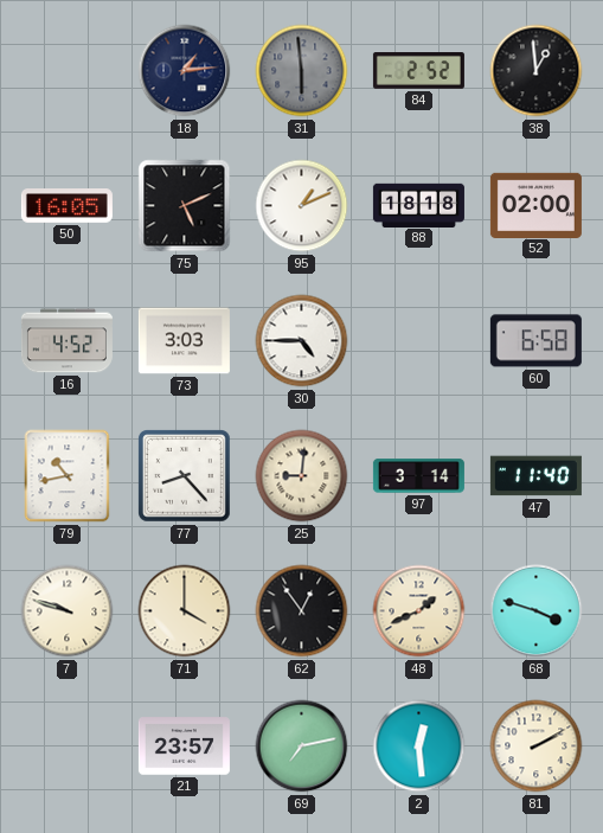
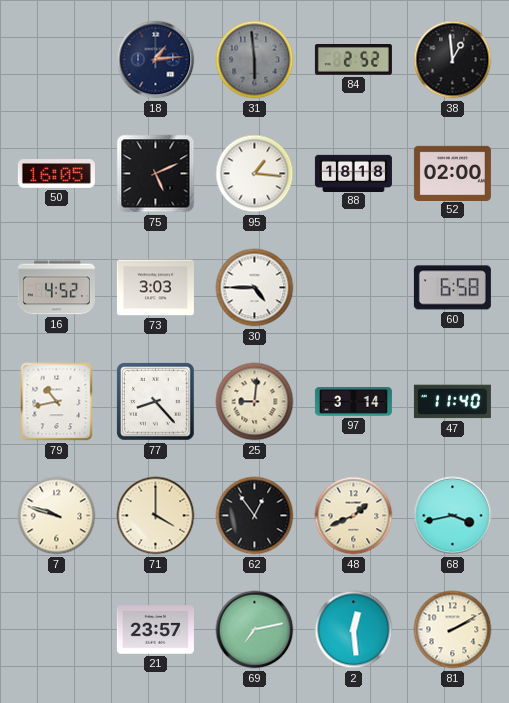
95: 1:11 -> 1:16
68: 3:48 -> 3:43
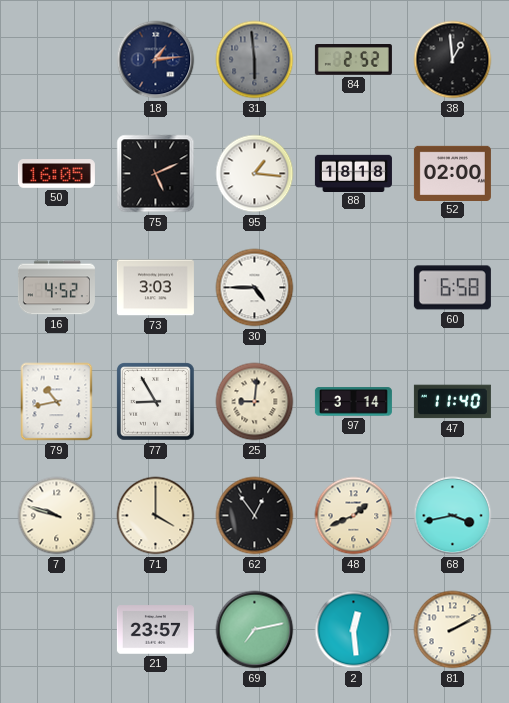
77: 8:23 -> 8:55
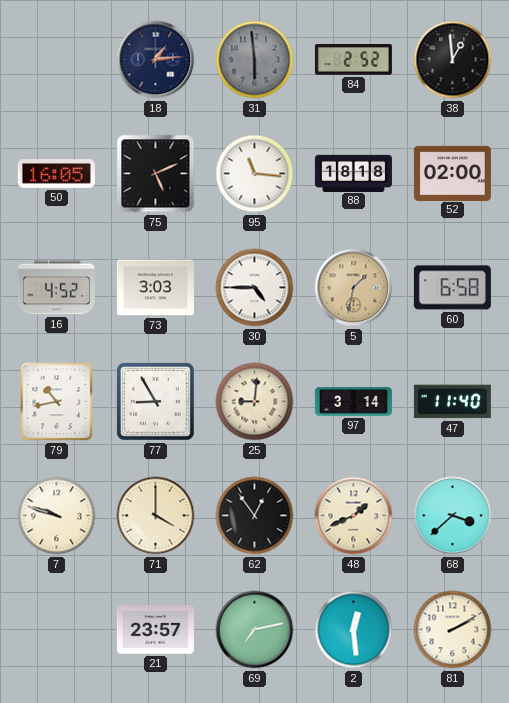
95: 1:16 -> 11:16
5: none -> 1:32
68: 3:43 -> 3:38
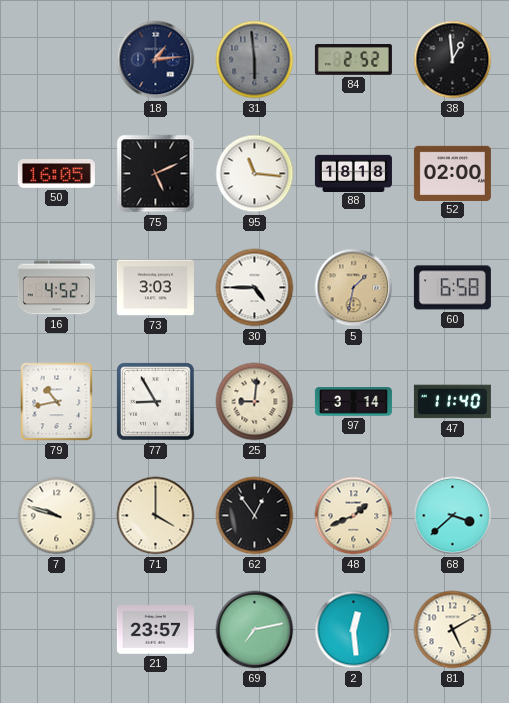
81: 2:10 -> 5:10
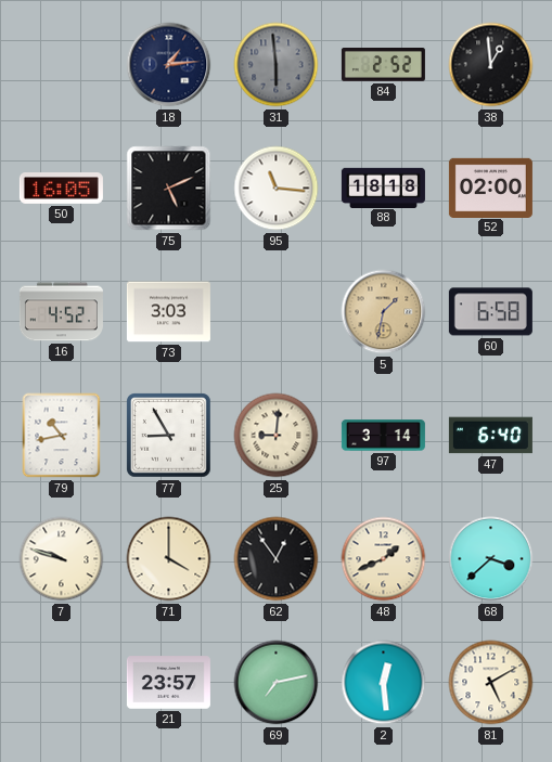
30: 4:45 -> none
47: 11:40 -> 6:40
